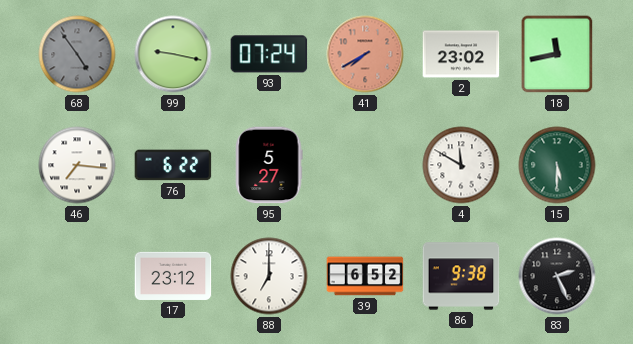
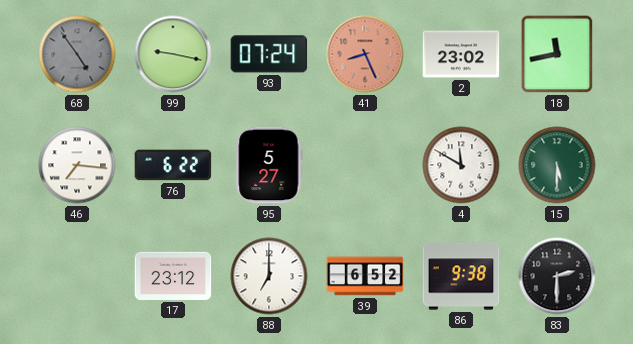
41: 7:40 -> 8:26
83: 2:26 -> 2:30
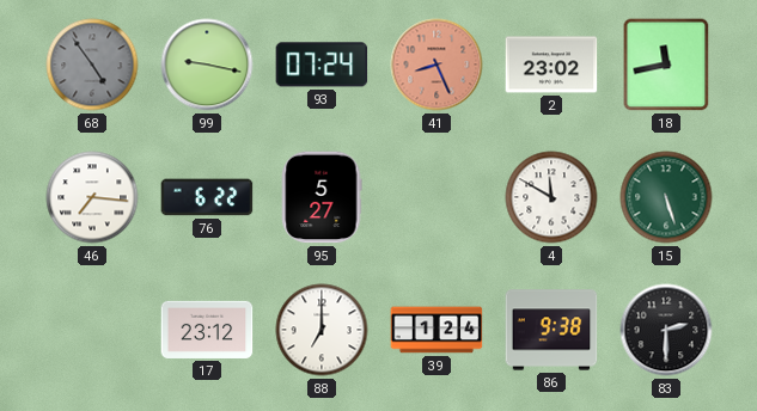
15: 5:30 -> 5:27
39: 6:52 -> 1:24
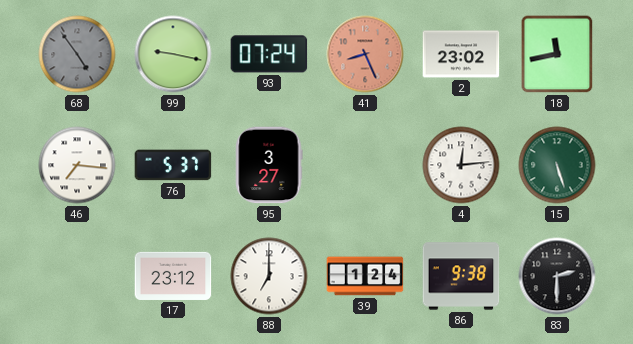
76: 6:22 -> 5:37
95: 5:27 -> 3:27
4: 11:50 -> 12:14
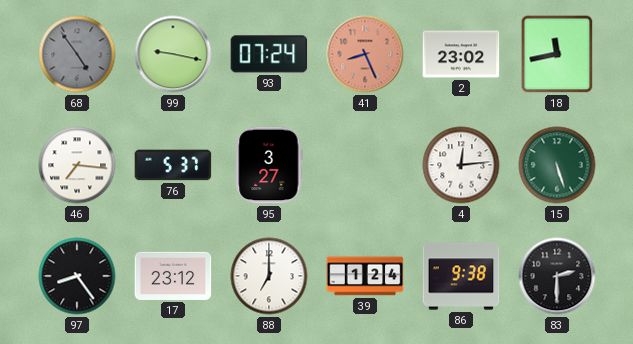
97: none -> 8:24
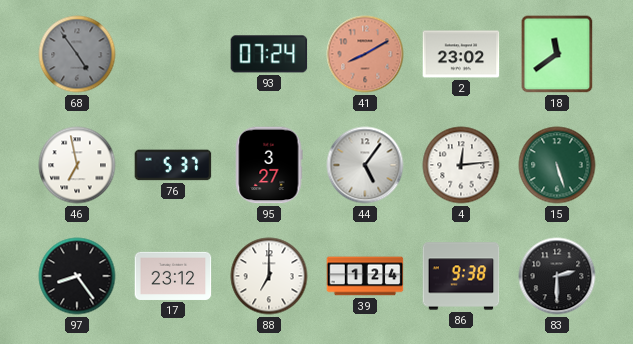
99: 9:17 -> none
41: 8:26 -> 8:10
18: 11:43 -> 11:39
46: 7:16 -> 6:58
44: none -> 5:06
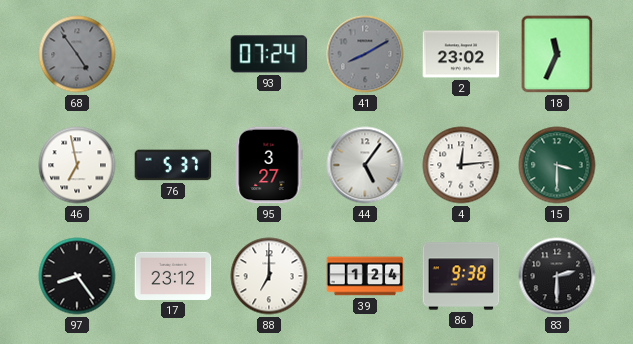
41 dial: salmon -> grey
18: 11:39 -> 11:34
15: 5:27 -> 3:30
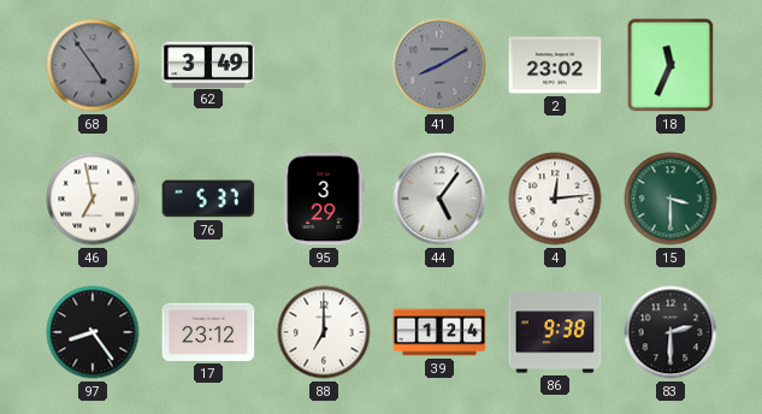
62: none -> 3:49
93: 07:24 -> none
95: 3:27 -> 3:29
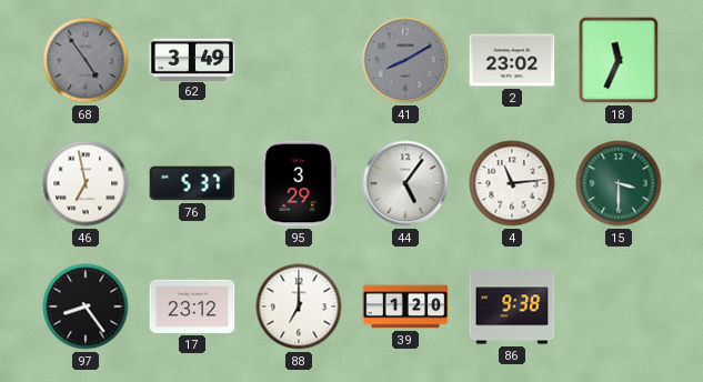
4: 12:14 -> 11:14
39: 1:24 -> 1:20
83: 2:30 -> none
